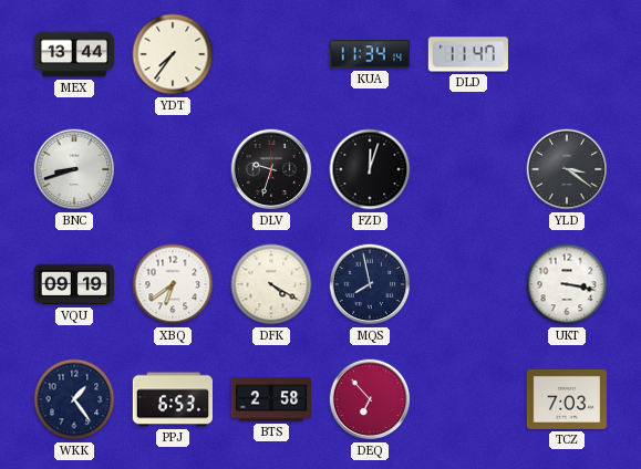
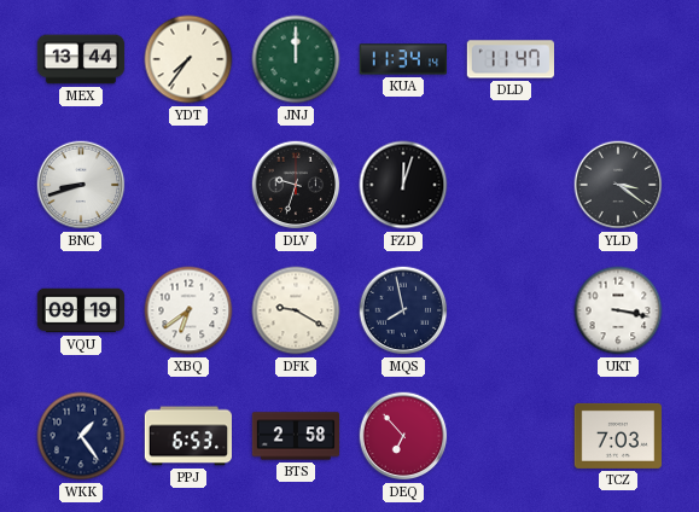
JNJ: none -> 12:00
DFK: 4:20 -> 9:20
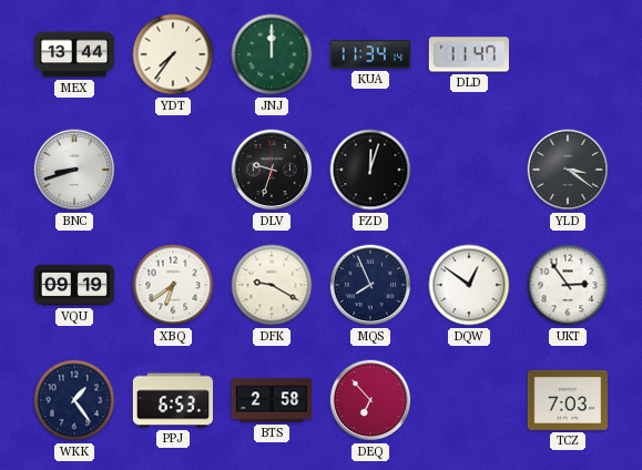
MQS: 7:58 -> 7:56
DQW: none -> 12:51
UKT: 3:17 -> 2:54
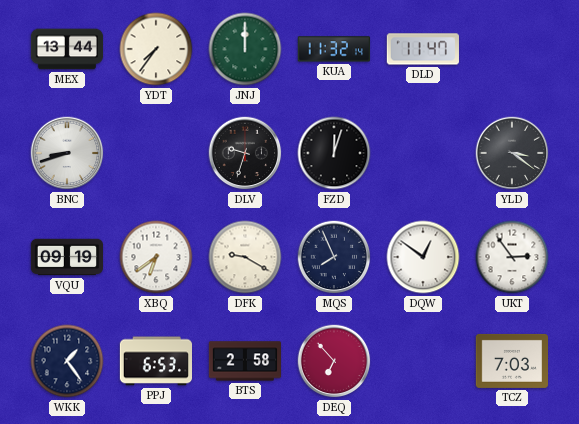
KUA: 11:34 -> 11:32
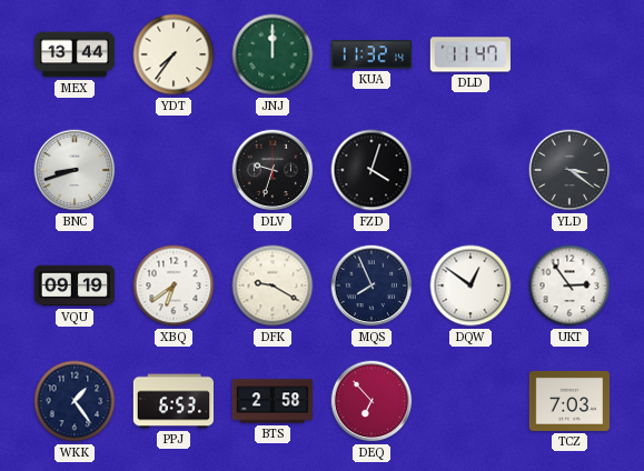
FZD: 12:03 -> 4:03
